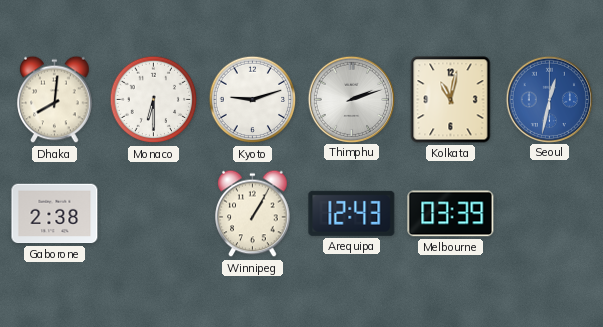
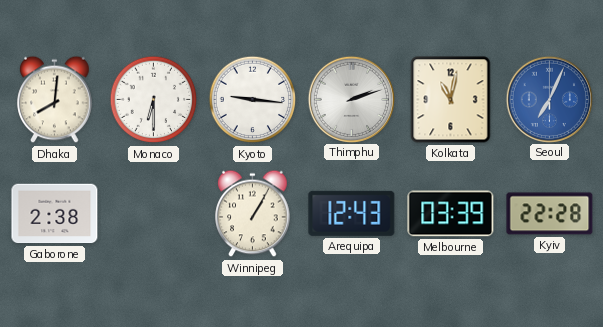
Kyoto: 9:12 -> 9:16
Seoul: 12:32 -> 7:04
Kyiv: none -> 22:28
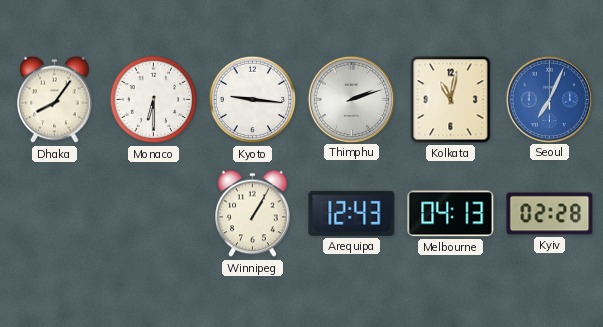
Dhaka: 8:01 -> 8:06
Gaborone: 2:38 -> none
Melbourne: 03:39 -> 04:13
Kyiv: 22:28 -> 02:28
